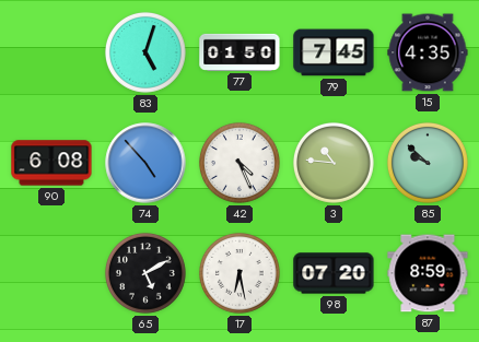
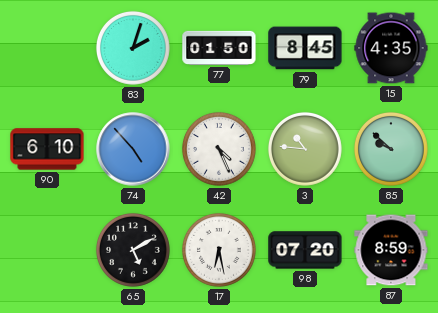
83: 5:03 -> 2:03
79: 7:45 -> 8:45
90: 6:08 -> 6:10
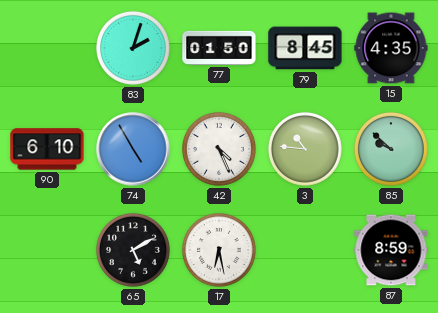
74: 4:53 -> 4:55
98: 07:20 -> none
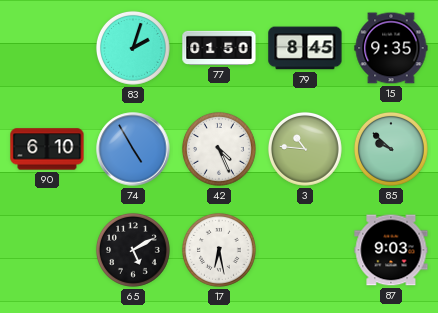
15: 4:35 -> 9:35
87: 8:59 -> 9:03
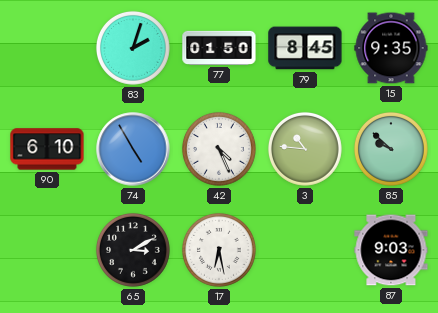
65: 5:10 -> 3:10
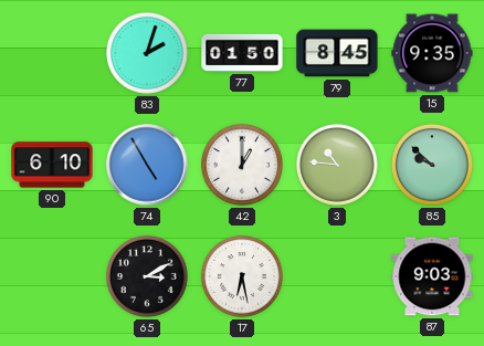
42: 4:26 -> 1:00
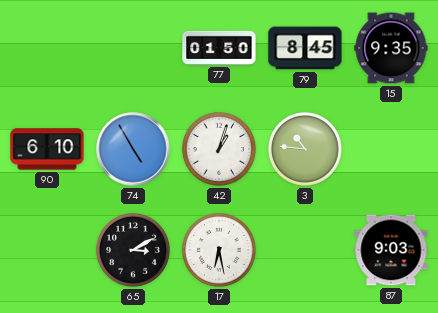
83: 2:03 -> none
42: 1:00 -> 1:03
85: 9:52 -> none
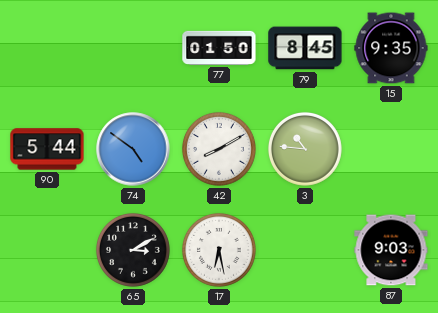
90: 6:10 -> 5:44
74: 4:55 -> 4:51
42: 1:03 -> 8:10
